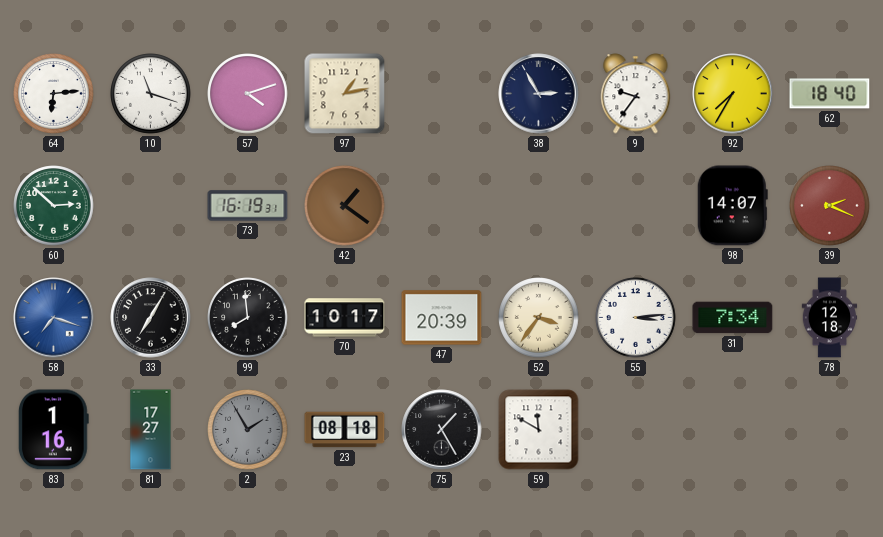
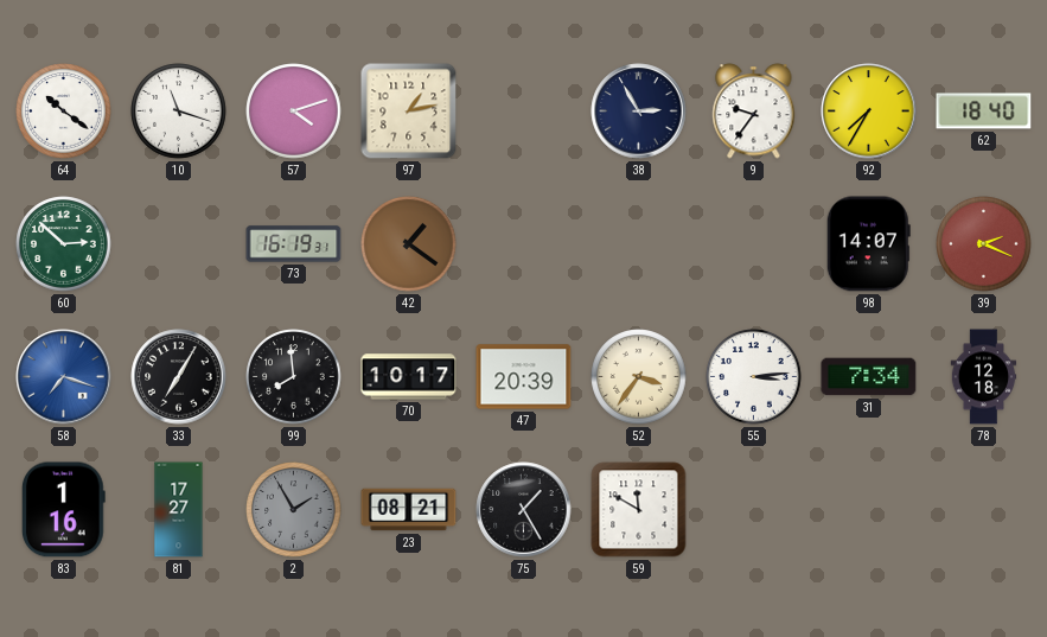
64: 6:14 -> 10:21
23: 08:18 -> 08:21
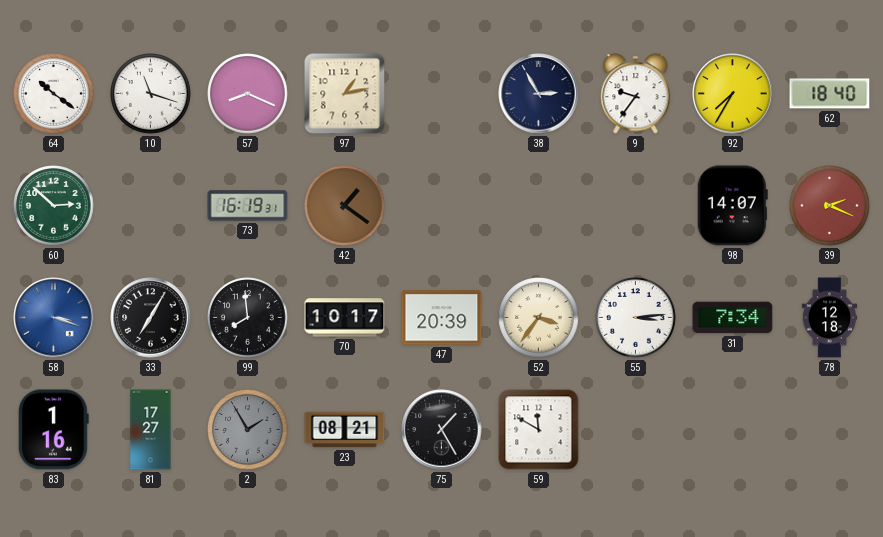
57: 4:12 -> 8:19
58: 7:18 -> 3:18
